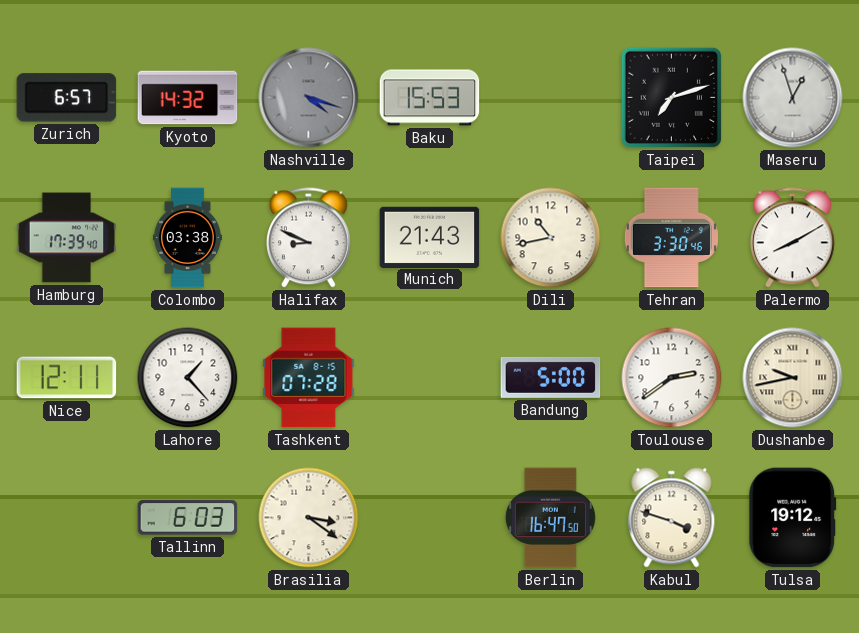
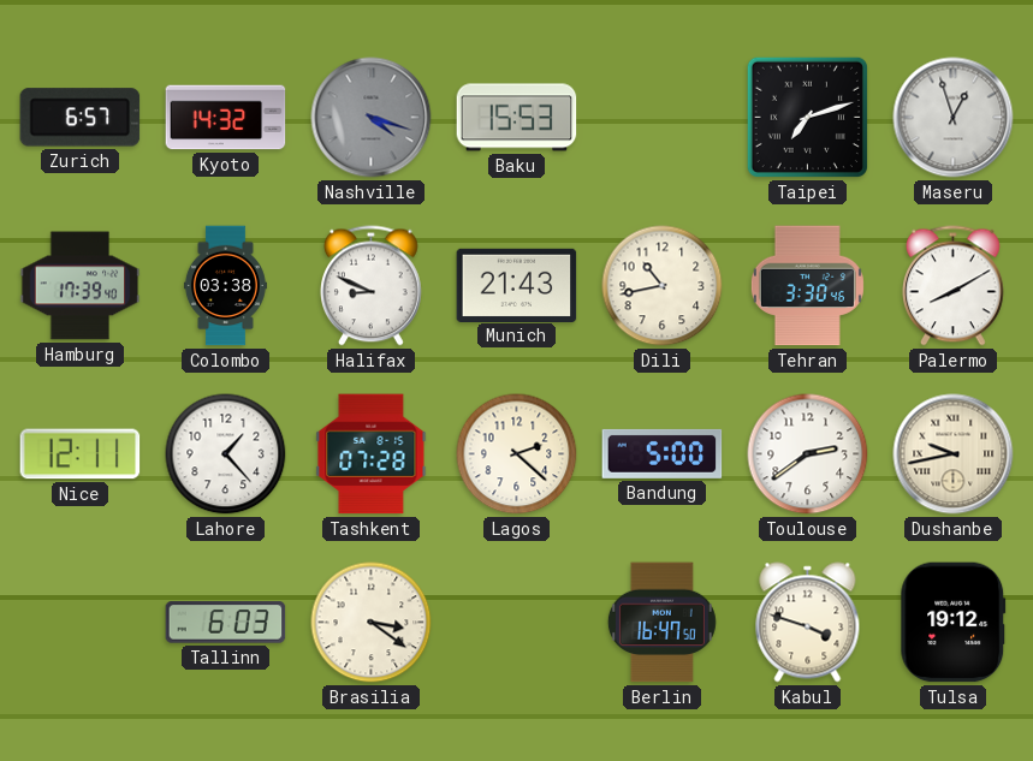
Lagos: none -> 2:22
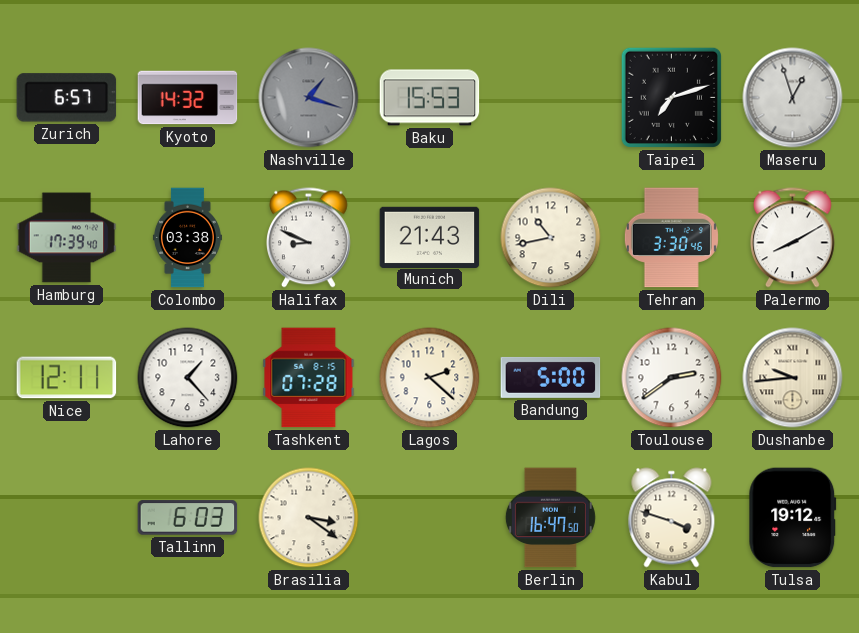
Nashville: 4:18 -> 1:18
Dushanbe: 9:43 -> 9:44
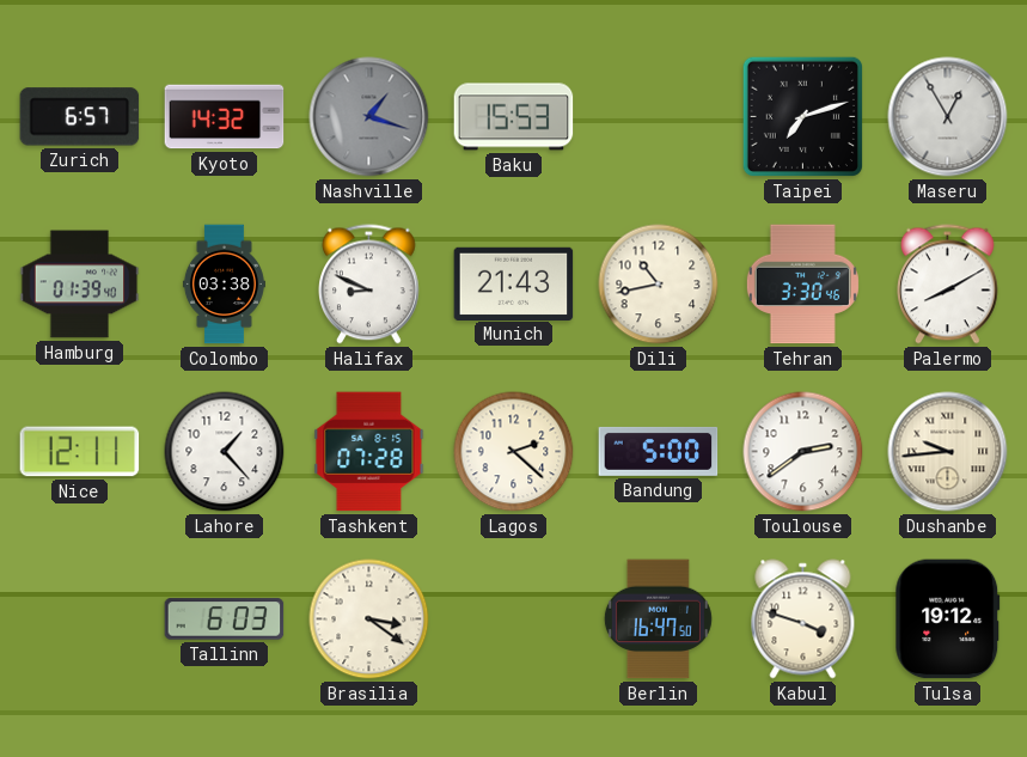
Maseru: 12:57 -> 12:55
Hamburg: 17:39 -> 01:39
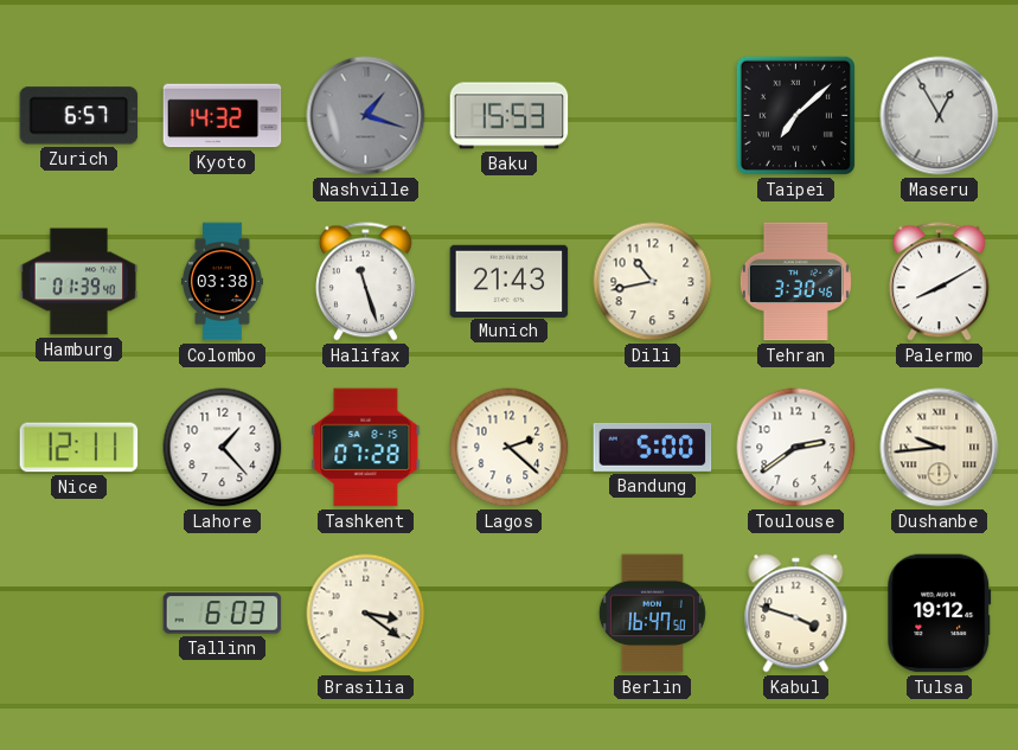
Taipei: 7:12 -> 7:08
Halifax: 8:49 -> 11:27
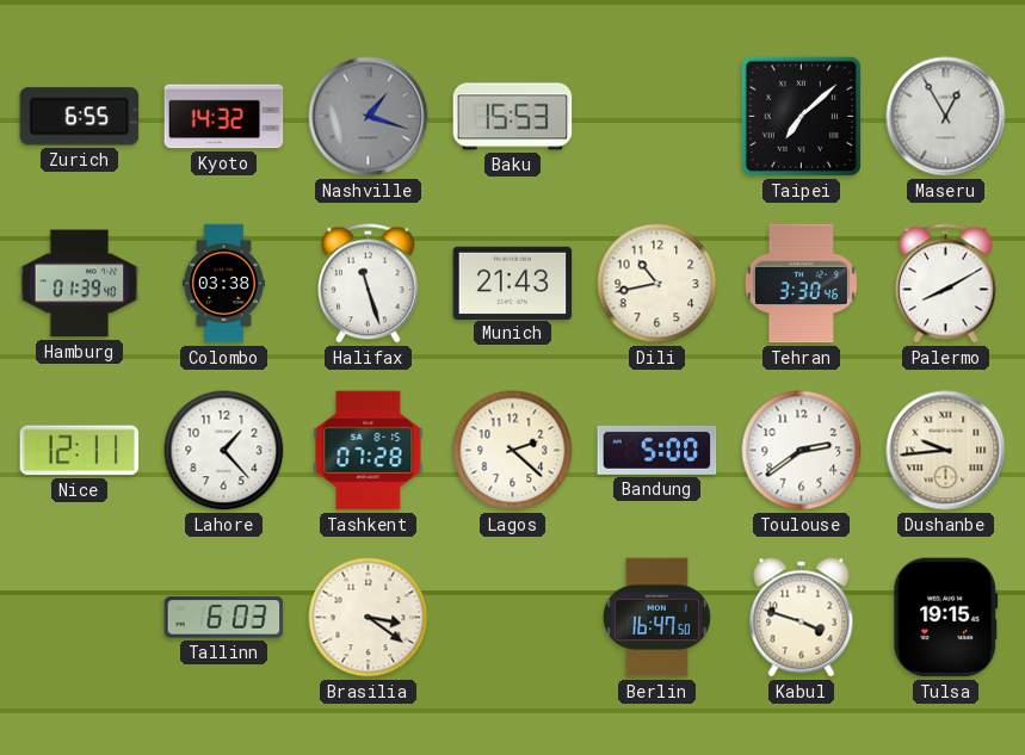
Zurich: 6:57 -> 6:55
Tulsa: 19:12 -> 19:15
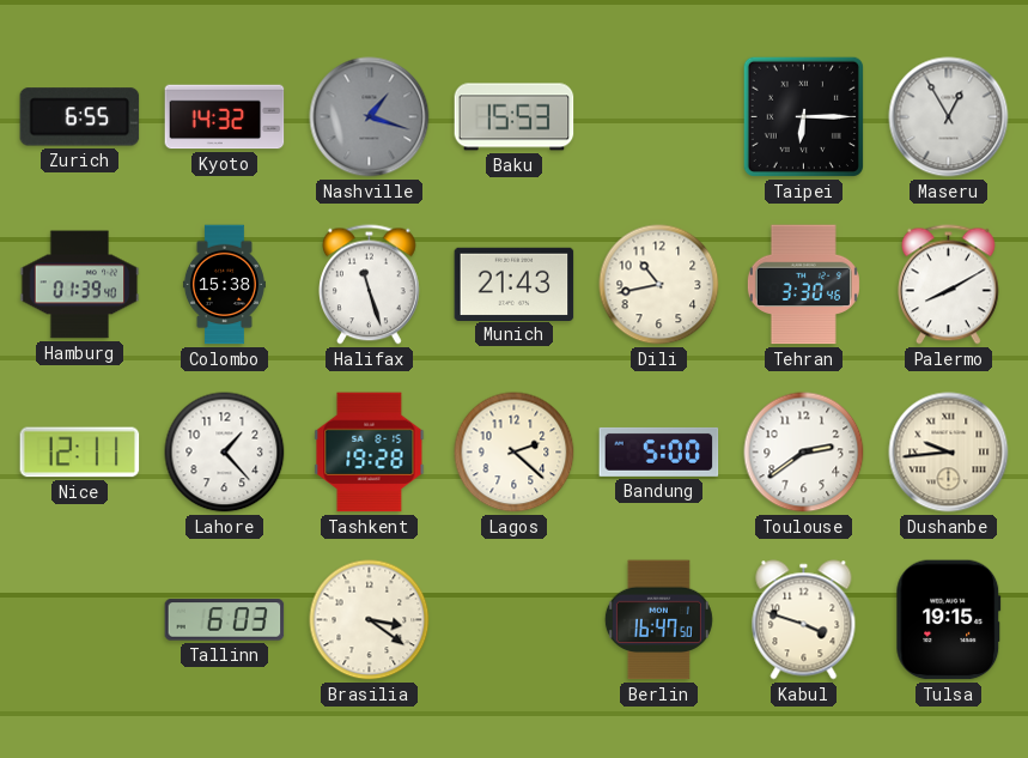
Taipei: 7:08 -> 6:15
Colombo: 03:38 -> 15:38
Tashkent: 07:28 -> 19:28
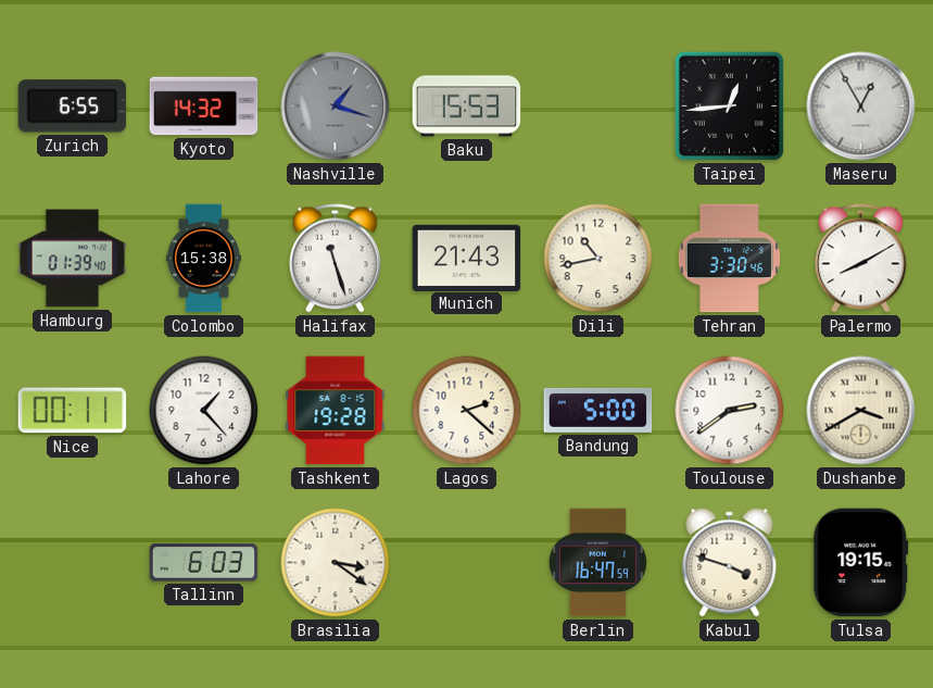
Taipei: 6:15 -> 12:44
Nice: 12:11 -> 00:11
Dushanbe: 9:44 -> 3:40
Berlin: 16:47:50 -> 16:47:59
